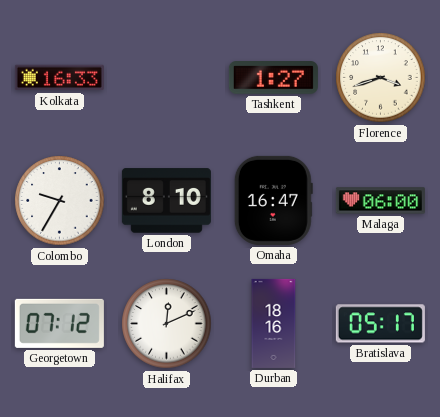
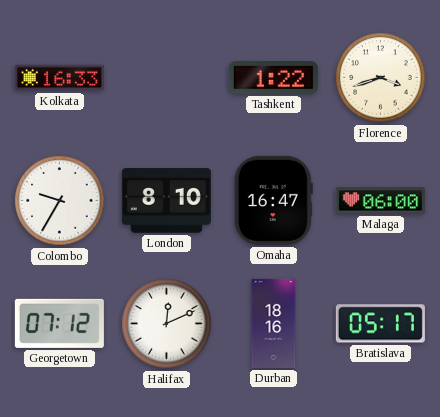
Tashkent: 1:27 -> 1:22
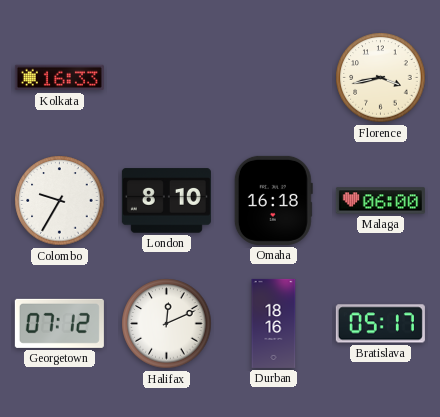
Tashkent: 1:22 -> none
Florence: 3:42 -> 3:43
Omaha: 16:47 -> 16:18
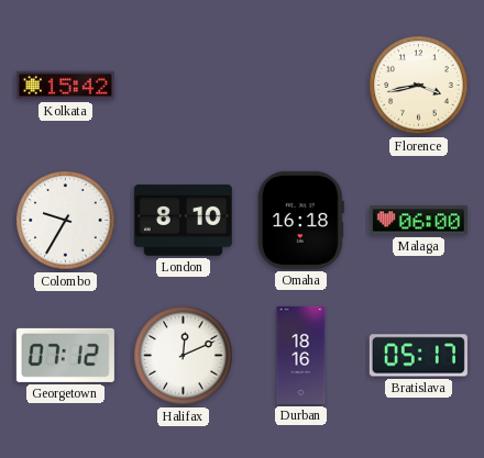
Kolkata: 16:33 -> 15:42
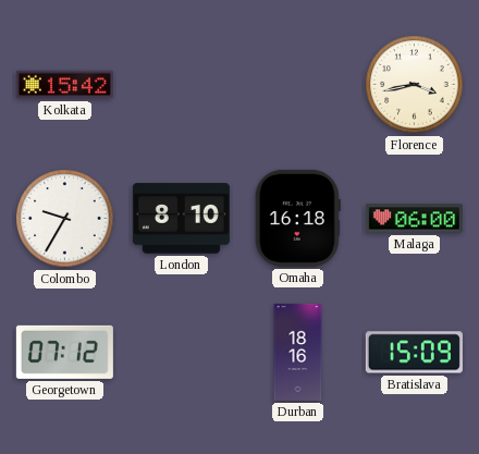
Halifax: 12:11 -> none
Bratislava: 05:17 -> 15:09
